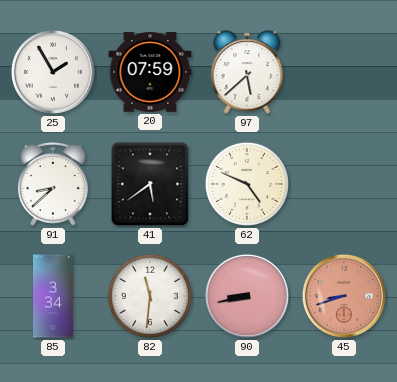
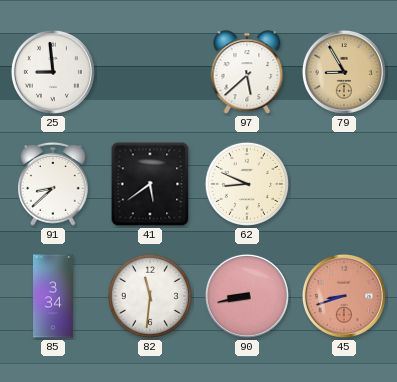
25: 1:55 -> 8:59
20: 07:59 -> none
79: none -> 8:55
62: 4:49 -> 8:49
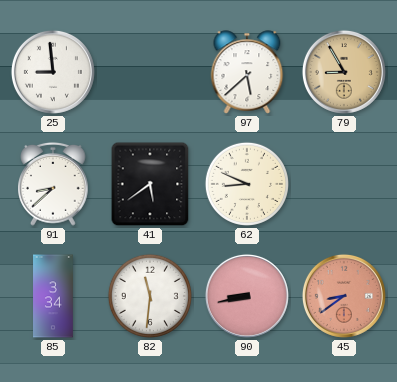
45: 8:42 -> 8:39
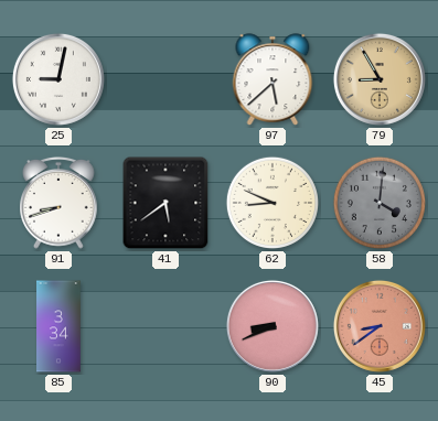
25: 8:59 -> 9:02
91: 8:38 -> 8:42
58: none -> 4:01
82: 11:31 -> none
90: 8:43 -> 8:41
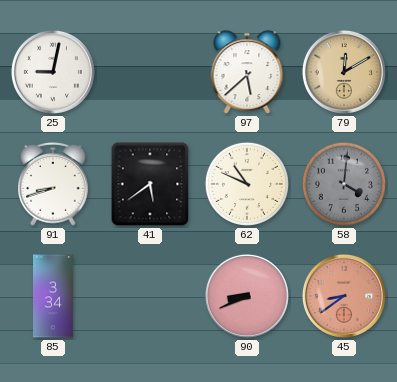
79: 8:55 -> 12:10
62: 8:49 -> 10:49
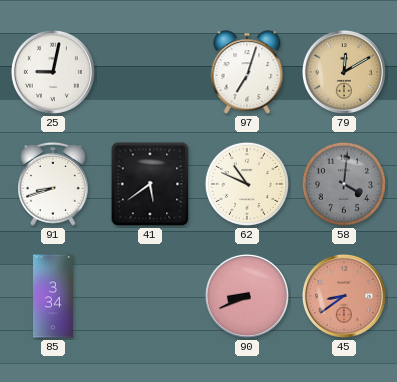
97: 5:38 -> 7:03
